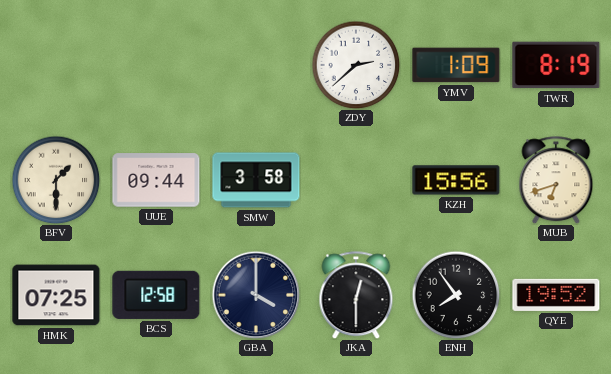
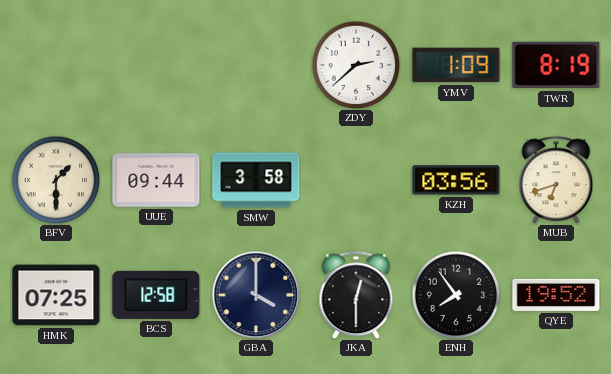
KZH: 15:56 -> 03:56
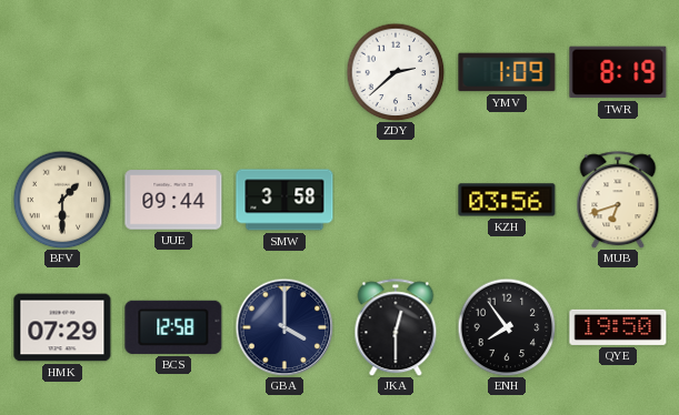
HMK: 07:25 -> 07:29
QYE: 19:52 -> 19:50
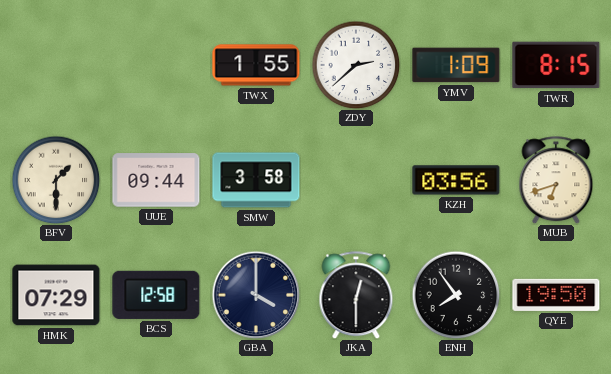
TWX: none -> 1:55
TWR: 8:19 -> 8:15
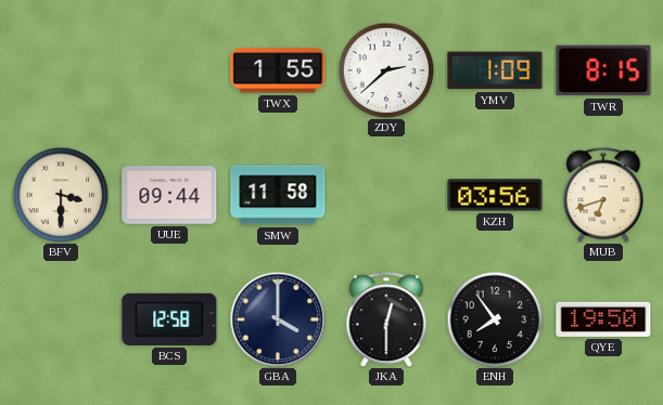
BFV: 1:30 -> 3:30
SMW: 3:58 -> 11:58
HMK: 07:29 -> none
